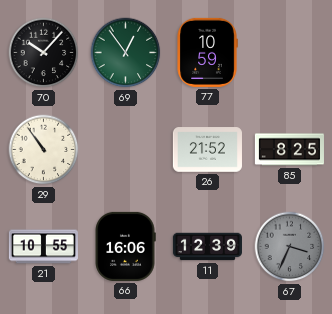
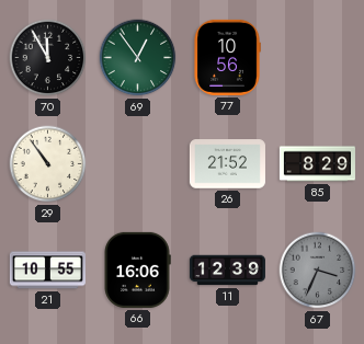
70: 10:07 -> 11:55
77: 10:59 -> 10:56
85: 8:25 -> 8:29
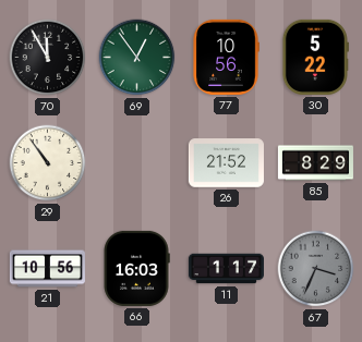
30: none -> 5:22
21: 10:55 -> 10:56
66: 16:06 -> 16:03
11: 12:39 -> 1:17
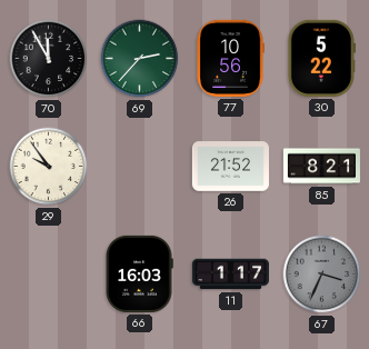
69: 12:54 -> 2:37
29: 10:54 -> 9:54
85: 8:29 -> 8:21
21: 10:56 -> none
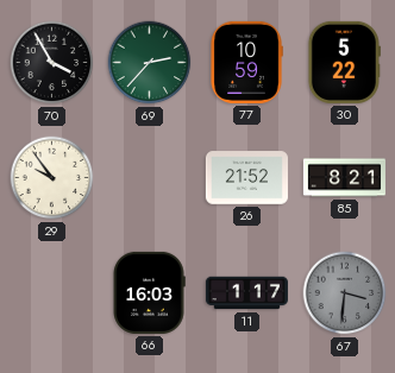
70: 11:55 -> 3:55
77: 10:56 -> 10:59
67: 3:34 -> 3:31
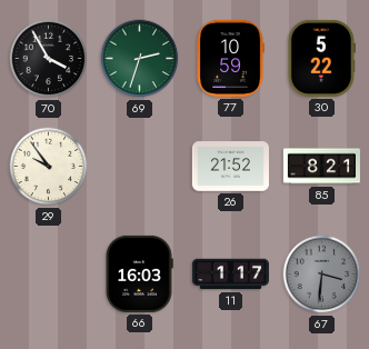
69: 2:37 -> 2:33
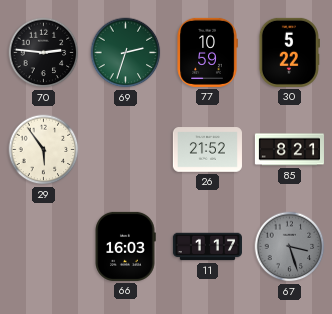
70: 3:55 -> 2:46
29: 9:54 -> 5:54
67: 3:31 -> 3:27
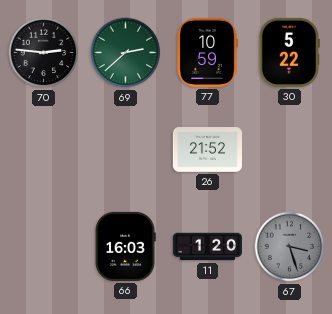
69: 2:33 -> 2:38
29: 5:54 -> none
85: 8:21 -> none
11: 1:17 -> 1:20
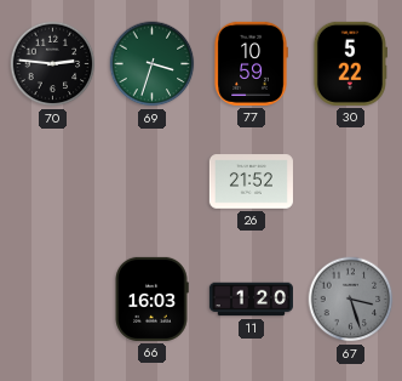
69: 2:38 -> 3:33
